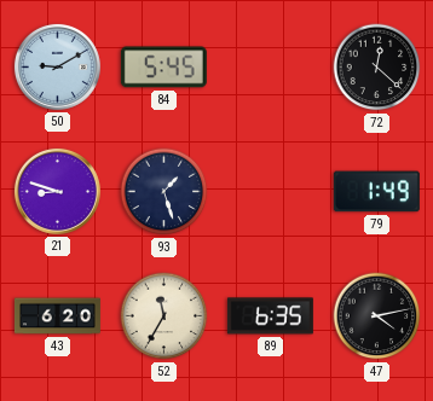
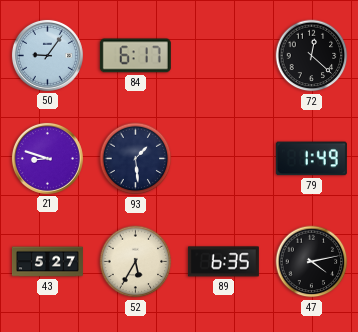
50: 9:10 -> 9:06
84: 5:45 -> 6:17
93: 1:27 -> 1:29
43: 6:20 -> 5:27
52: 11:35 -> 5:35
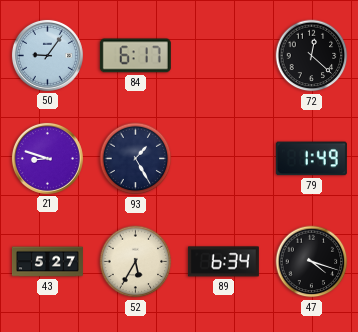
93: 1:29 -> 1:25
89: 6:35 -> 6:34
47: 4:13 -> 4:18
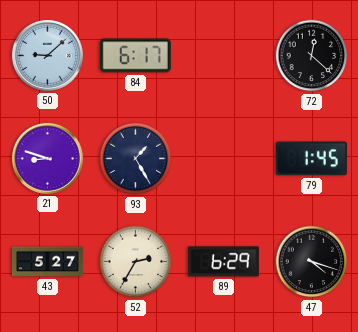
50: 9:06 -> 9:08
79: 1:49 -> 1:45
52: 5:35 -> 2:35
89: 6:34 -> 6:29
